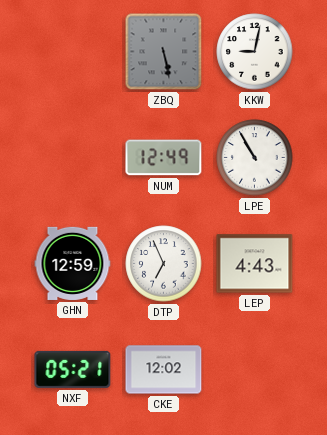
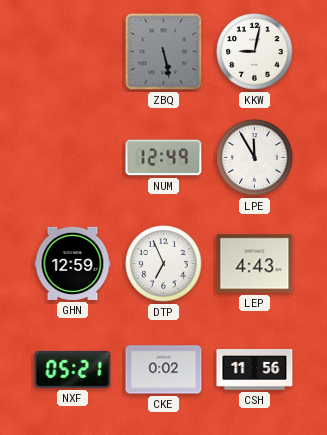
LPE: 10:55 -> 11:55
CKE: 12:02 -> 0:02
CSH: none -> 11:56
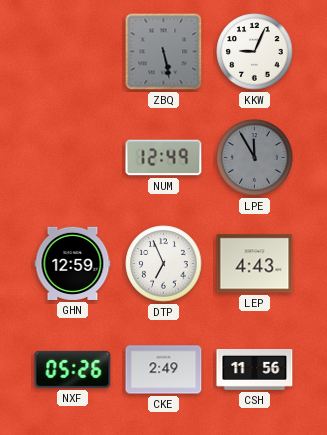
KKW: 9:02 -> 9:04
LPE dial: white -> grey
NXF: 05:21 -> 05:26
CKE: 0:02 -> 2:49
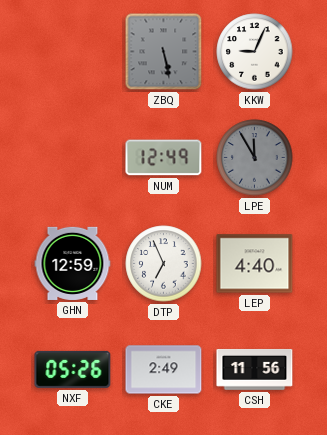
LEP: 4:43 -> 4:40
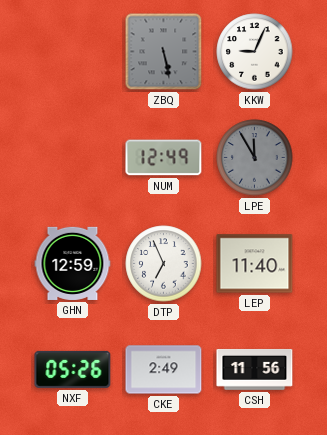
LEP: 4:40 -> 11:40
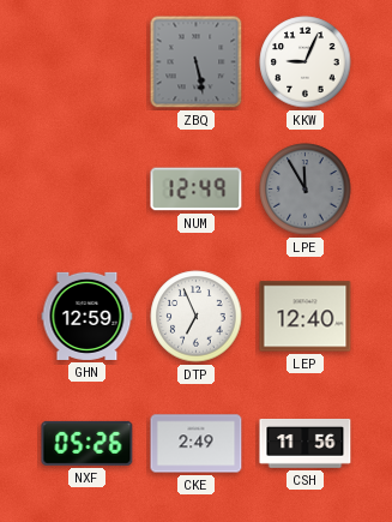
LEP: 11:40 -> 12:40
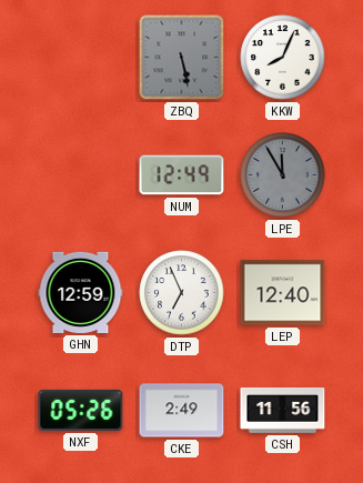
KKW: 9:04 -> 8:04
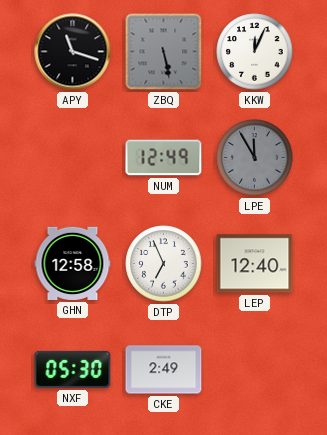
APY: none -> 11:18
KKW: 8:04 -> 12:04
GHN: 12:59 -> 12:58
NXF: 05:26 -> 05:30
CSH: 11:56 -> none
